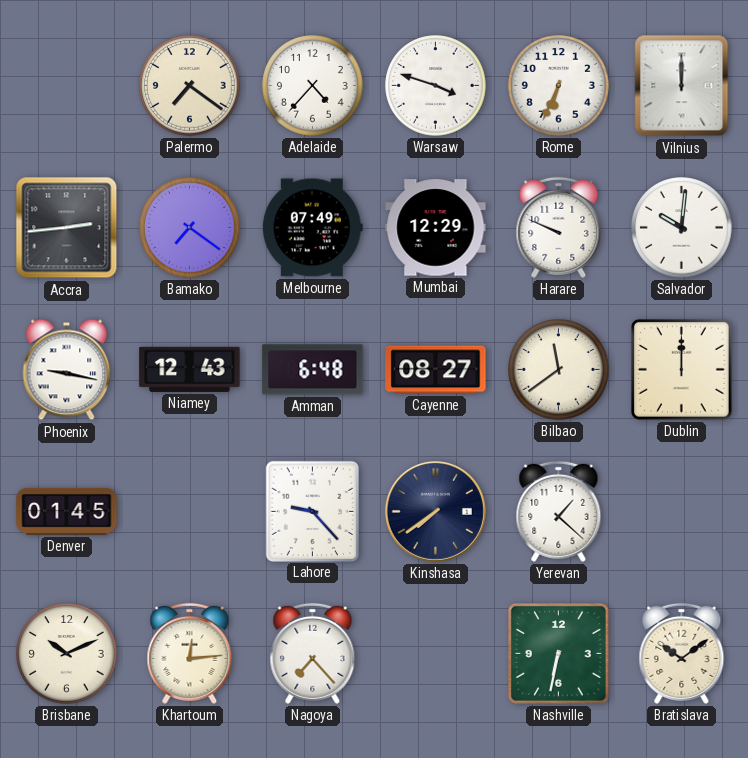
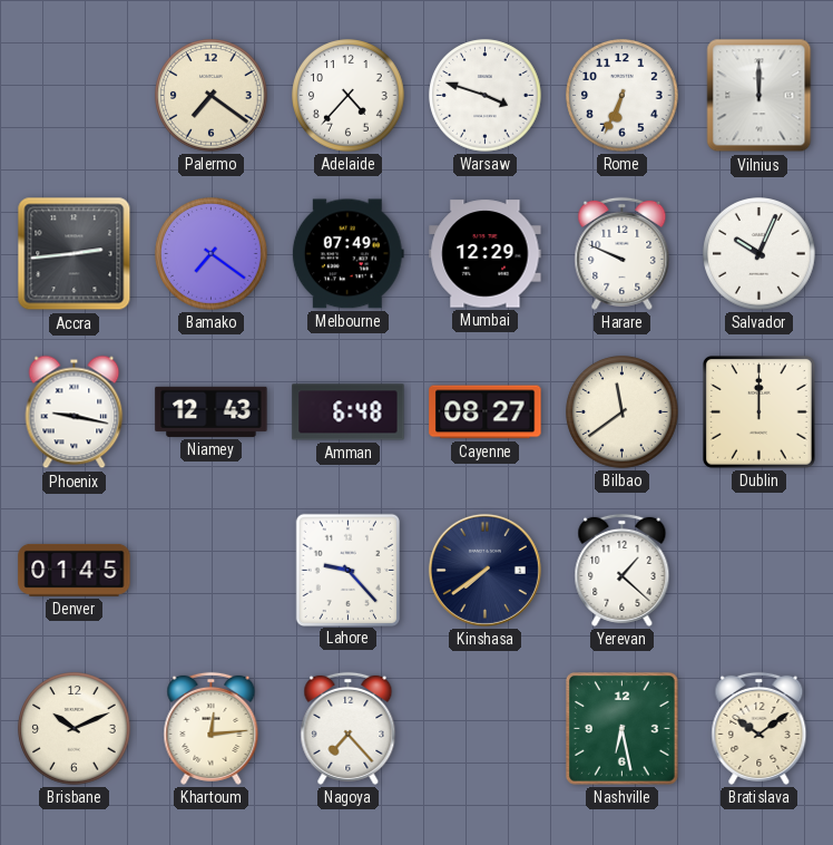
Salvador: 10:01 -> 10:04
Nashville: 6:32 -> 6:28
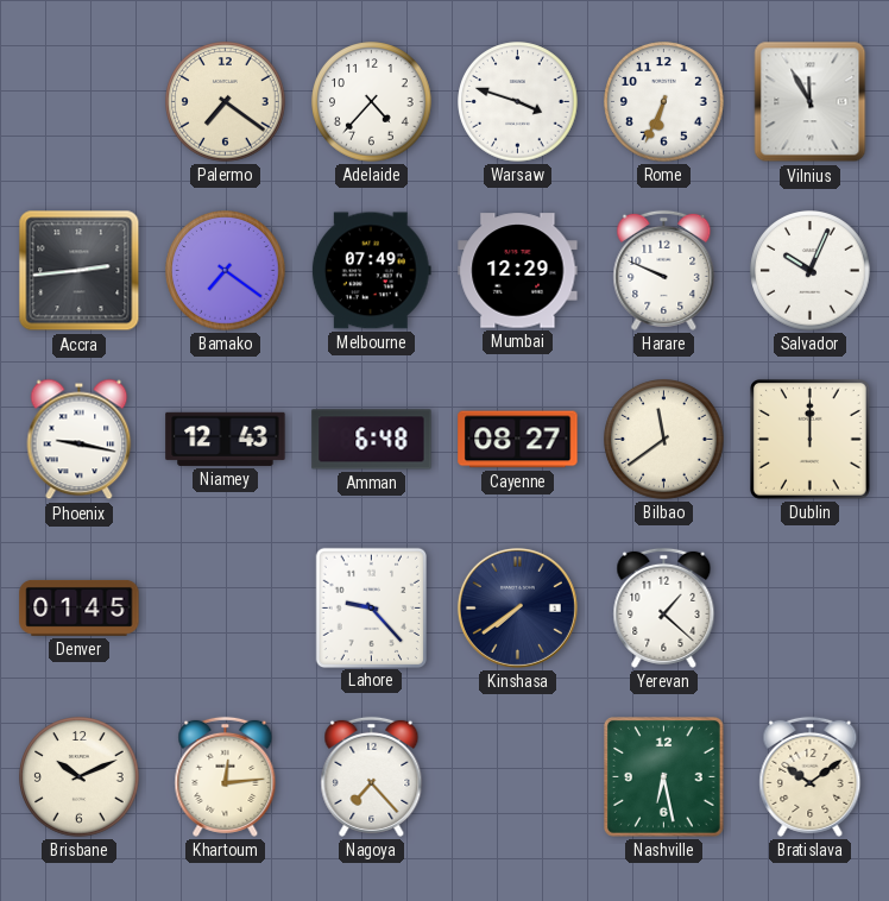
Vilnius: 12:00 -> 11:55
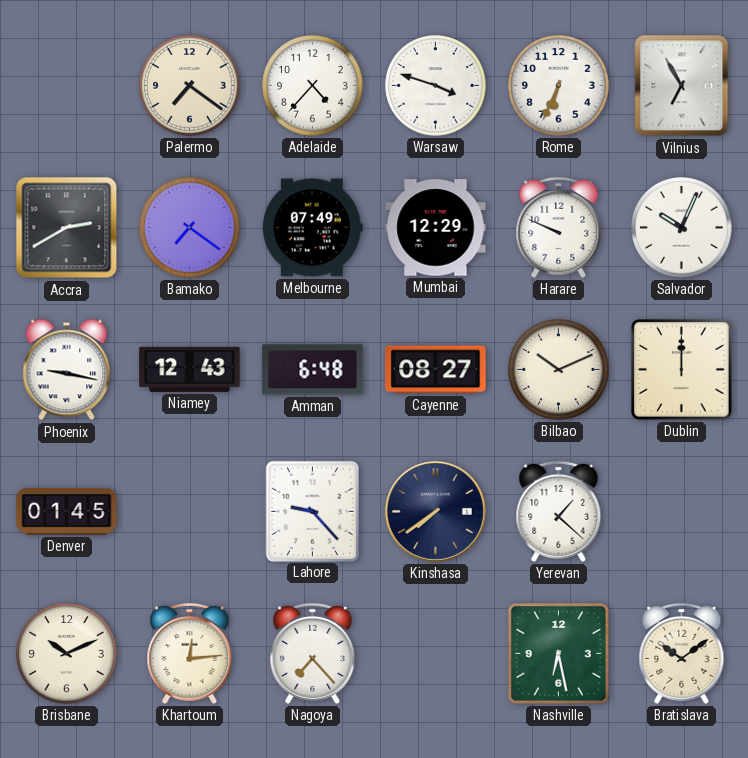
Vilnius: 11:55 -> 6:55
Accra: 2:44 -> 2:40
Bilbao: 11:39 -> 10:11
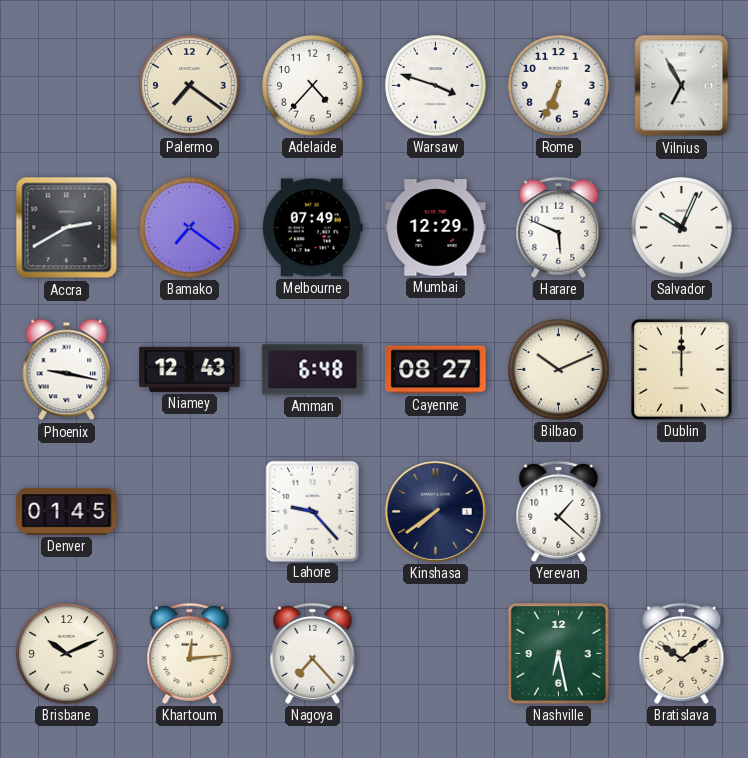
Harare: 9:49 -> 5:49
